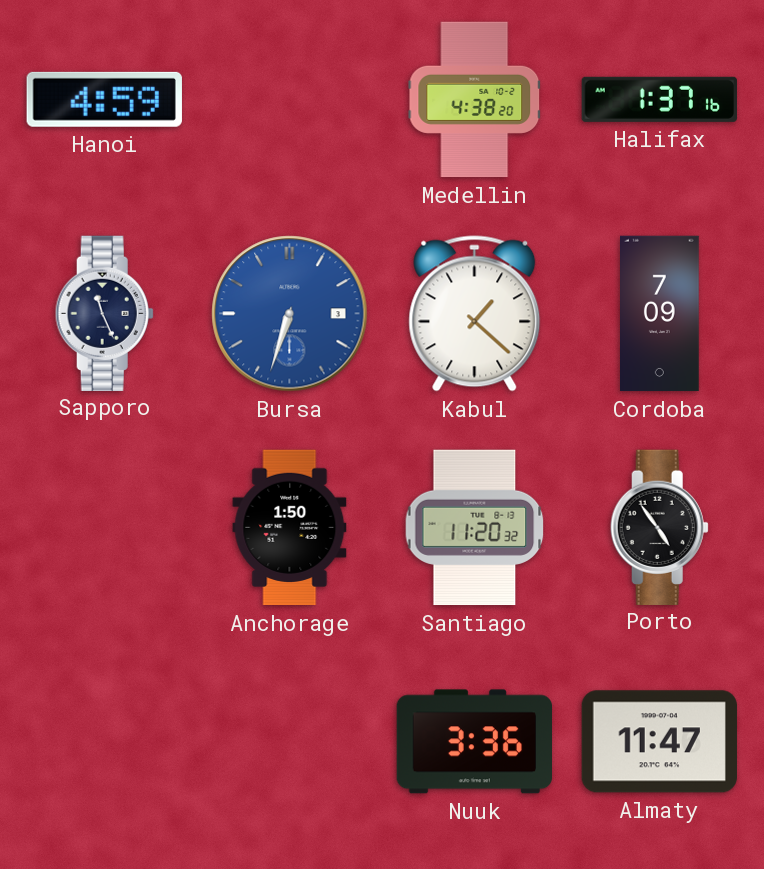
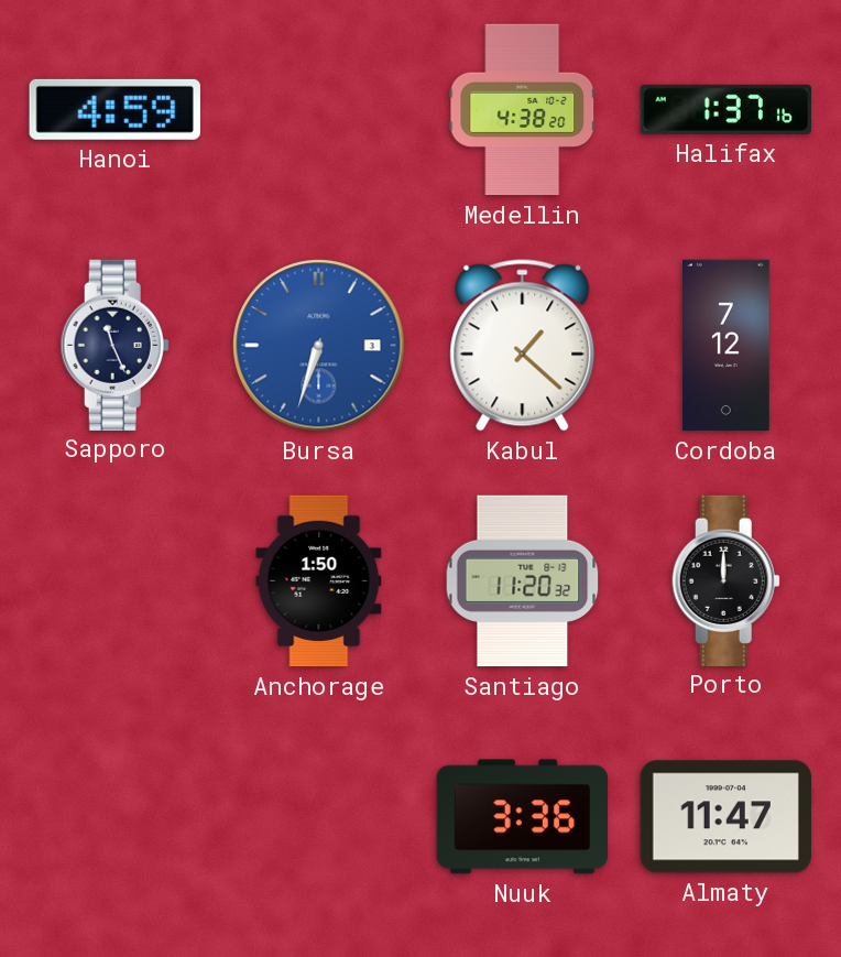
Cordoba: 7:09 -> 7:12
Porto: 4:54 -> 12:00
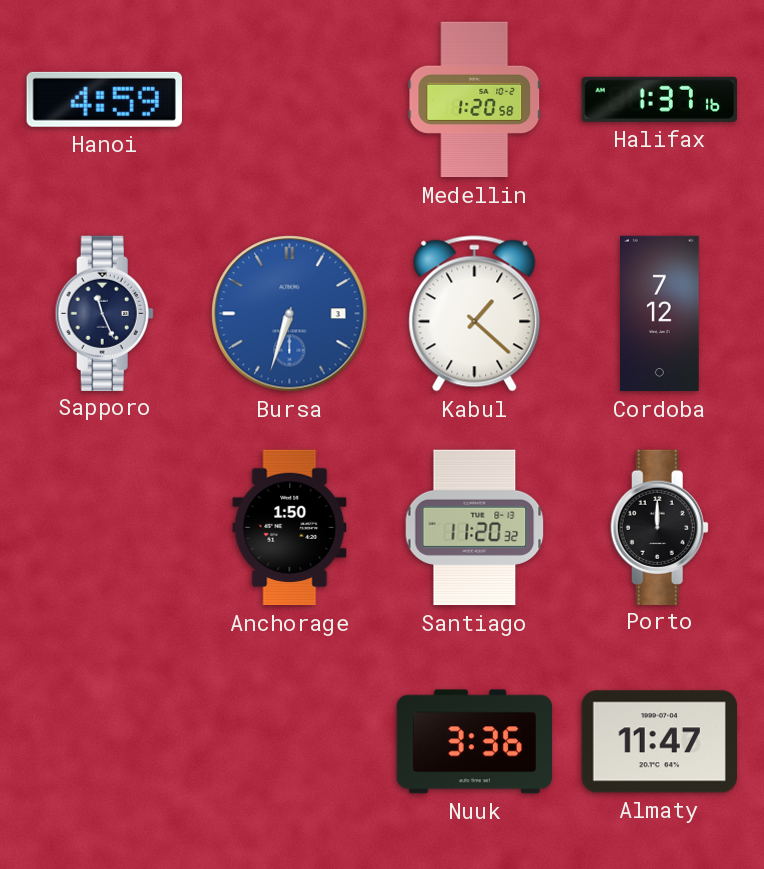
Medellin: 4:38 -> 1:20
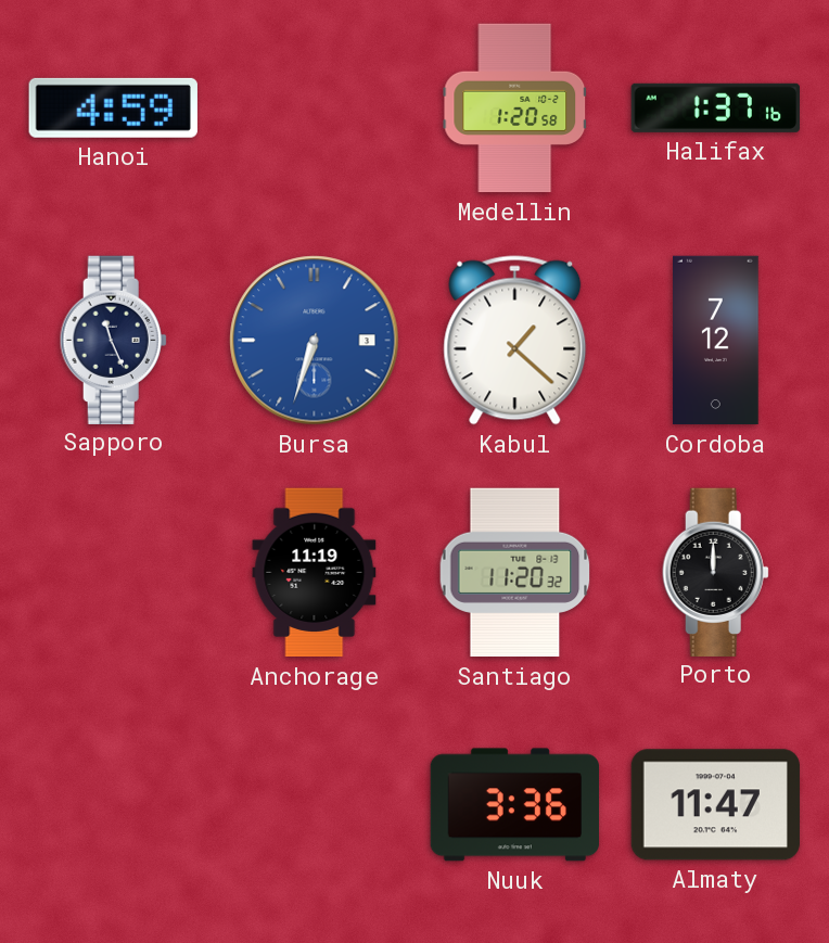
Anchorage: 1:50 -> 11:19
